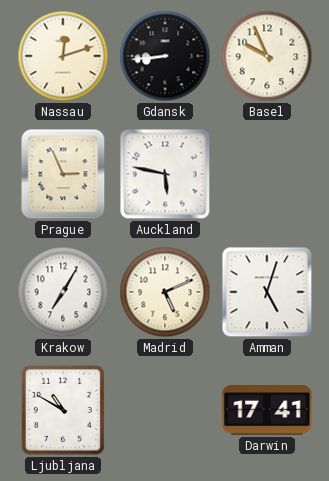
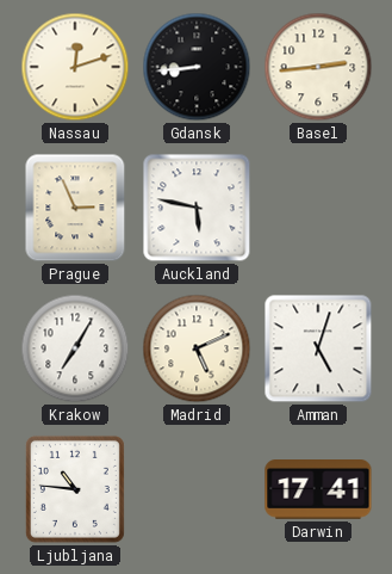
Basel: 9:56 -> 2:44
Ljubljana: 10:50 -> 10:46
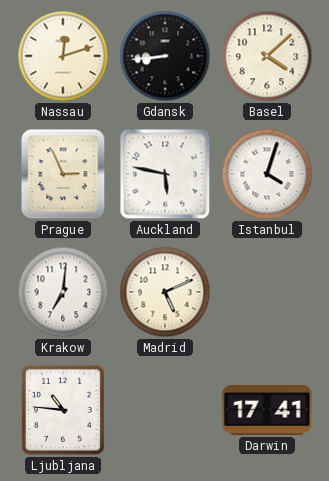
Basel: 2:44 -> 4:08
Istanbul: none -> 4:03
Krakow: 7:05 -> 7:01
Amman: 5:03 -> none
